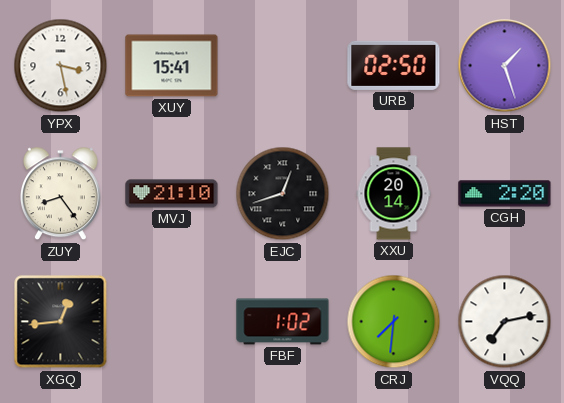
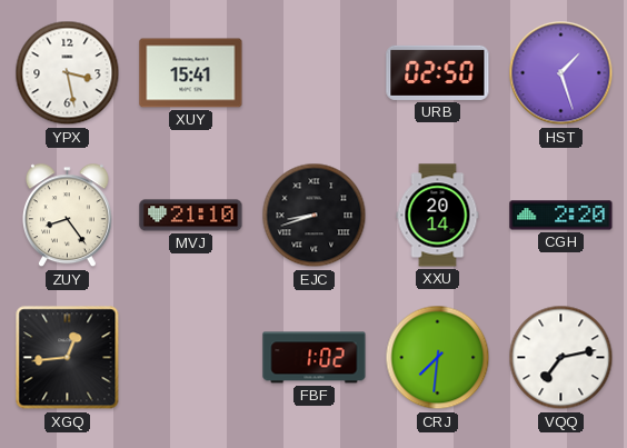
EJC: 12:42 -> 8:42
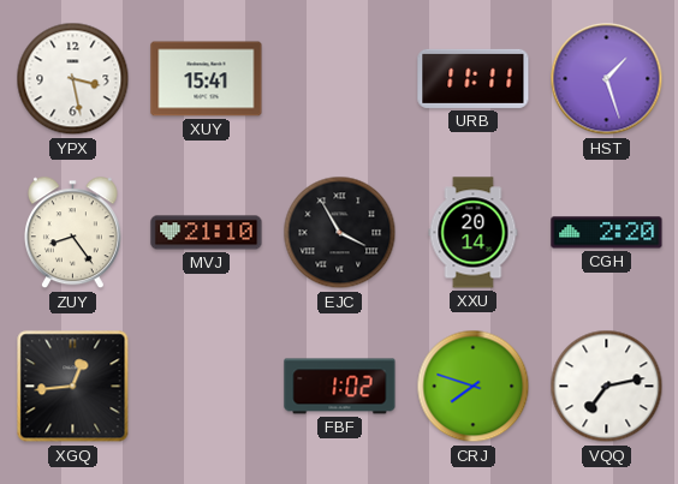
URB: 02:50 -> 11:11
EJC: 8:42 -> 3:55
CRJ: 7:31 -> 7:48
